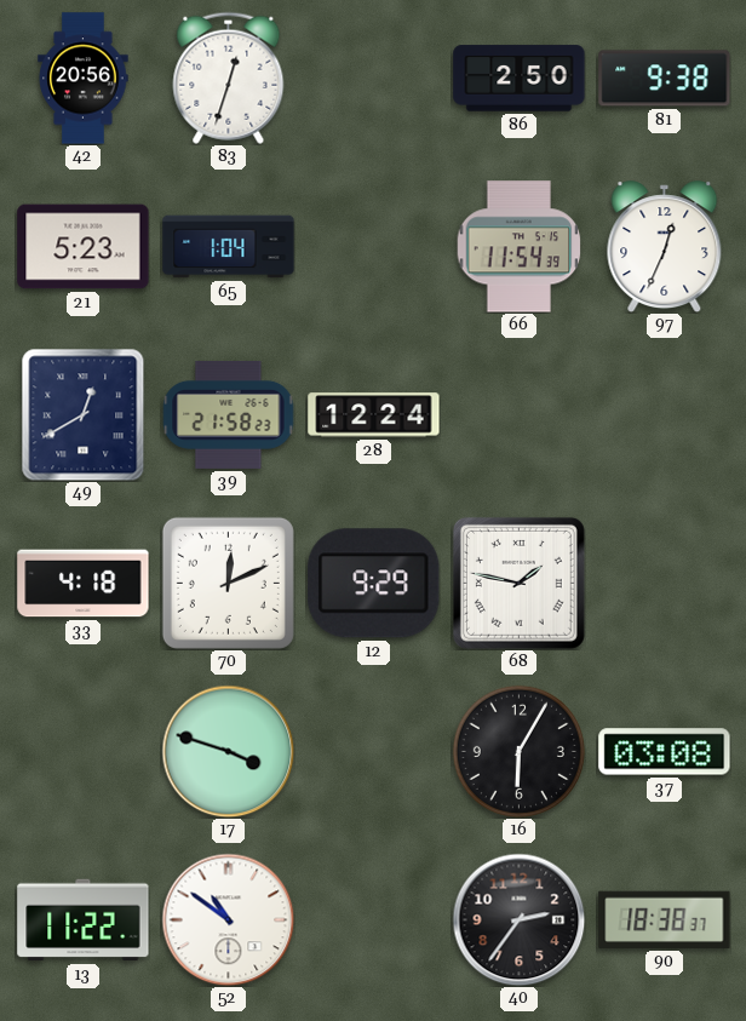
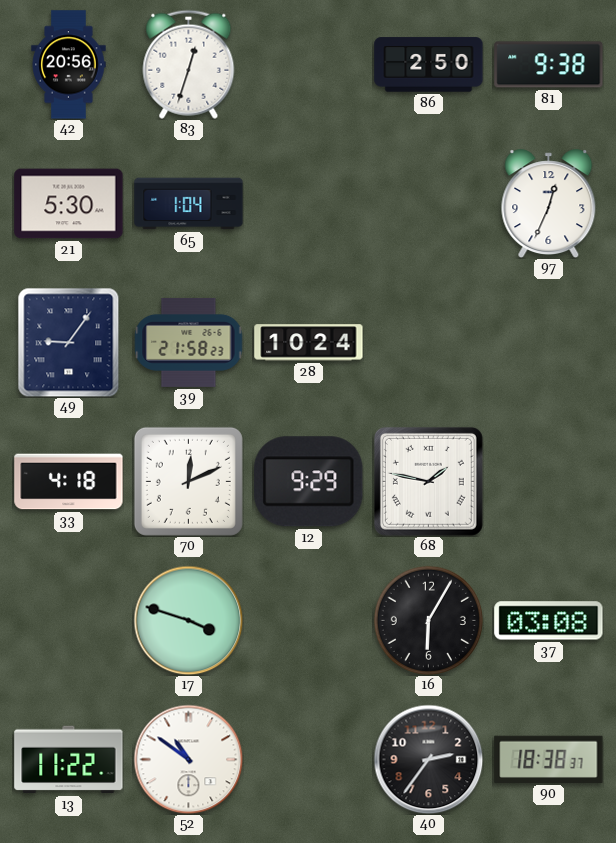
21: 5:23 -> 5:30
66: 11:54 -> none
49: 12:40 -> 9:06
28: 12:24 -> 10:24
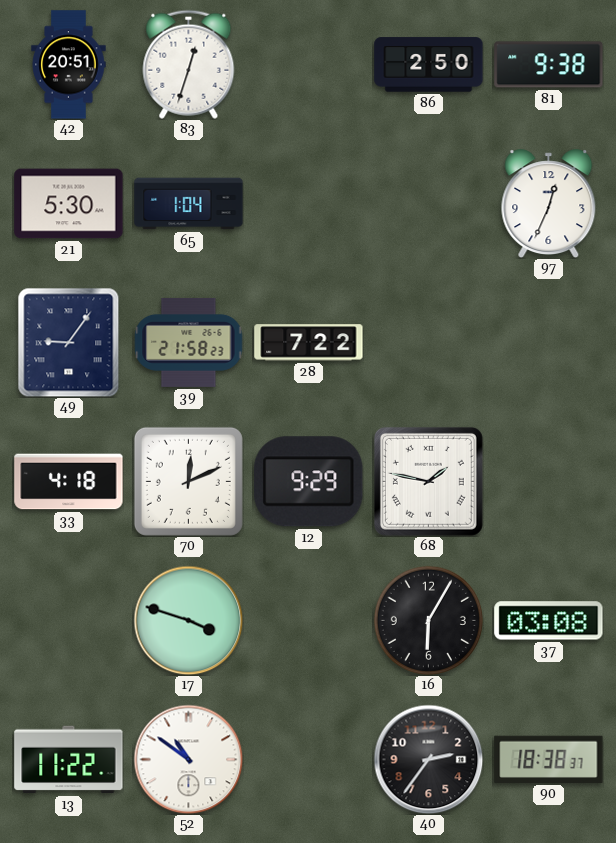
42: 20:56 -> 20:51
28: 10:24 -> 7:22
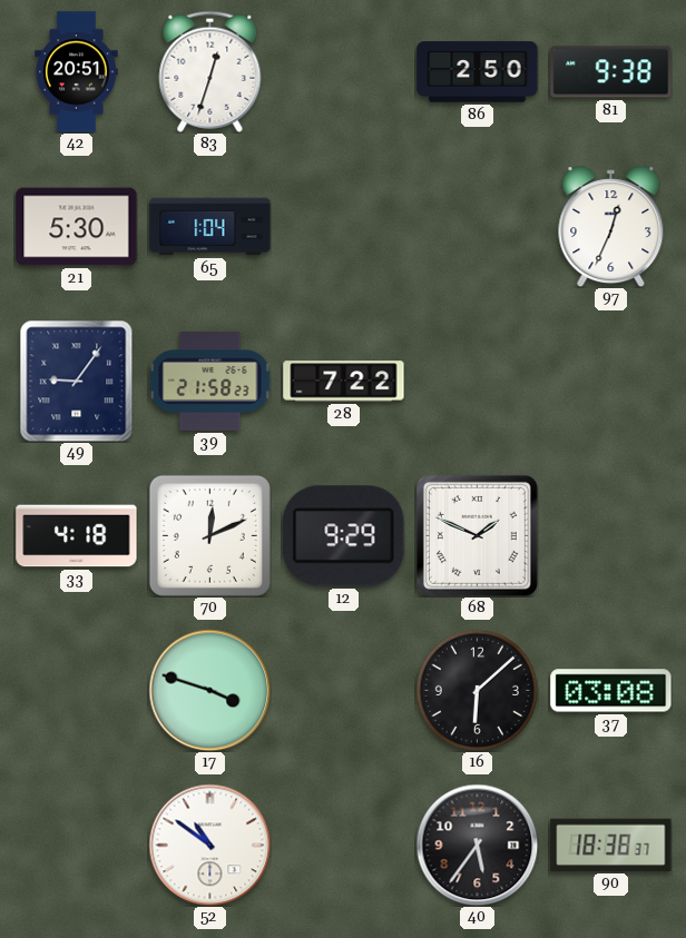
68: 1:47 -> 1:49
16: 6:05 -> 6:08
13: 11:22 -> none
40: 2:36 -> 5:36
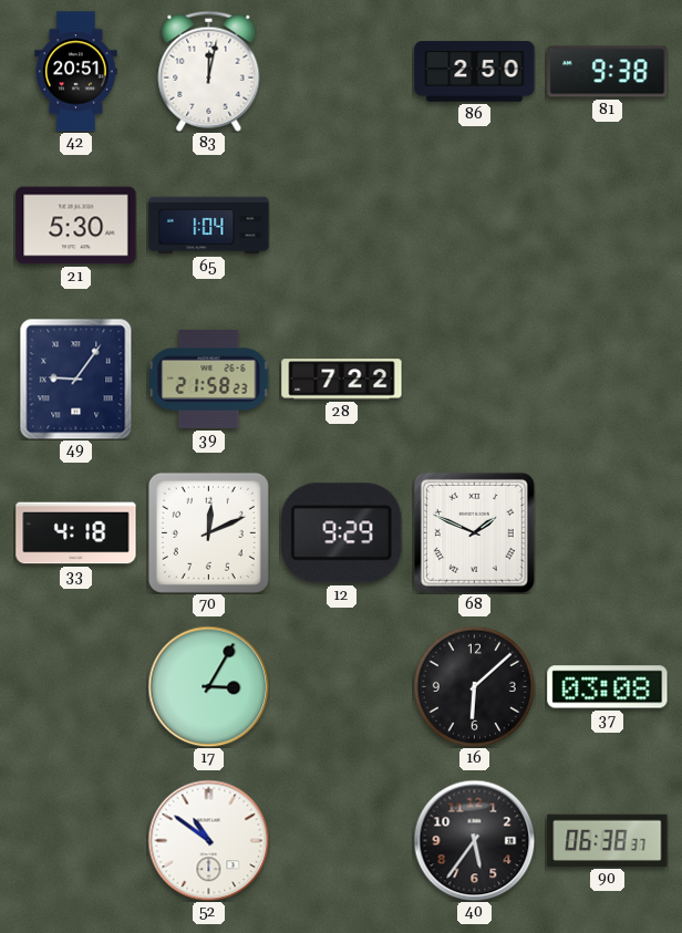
83: 12:33 -> 12:02
97: 12:34 -> none
17: 3:48 -> 3:05
90: 18:38 -> 06:38
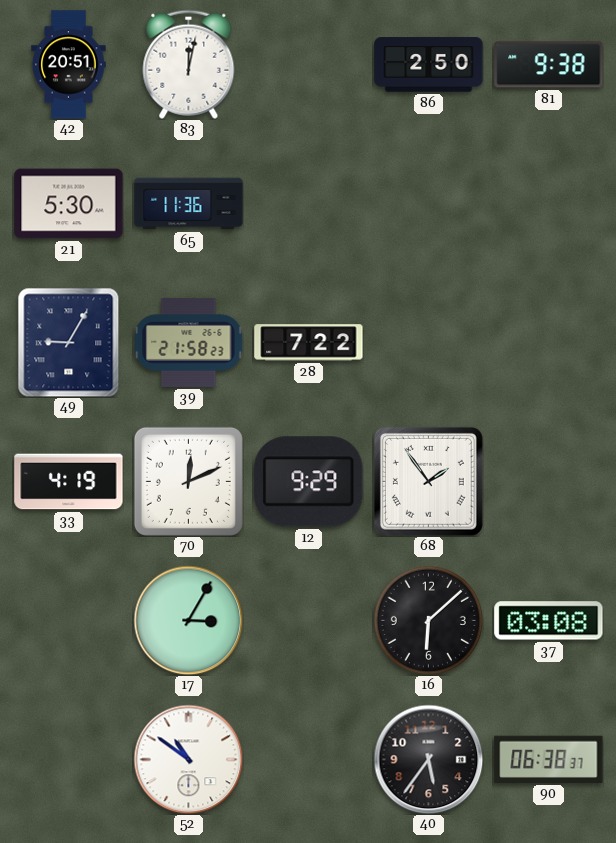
65: 1:04 -> 11:36
49: 9:06 -> 9:05
33: 4:18 -> 4:19
68: 1:49 -> 1:54
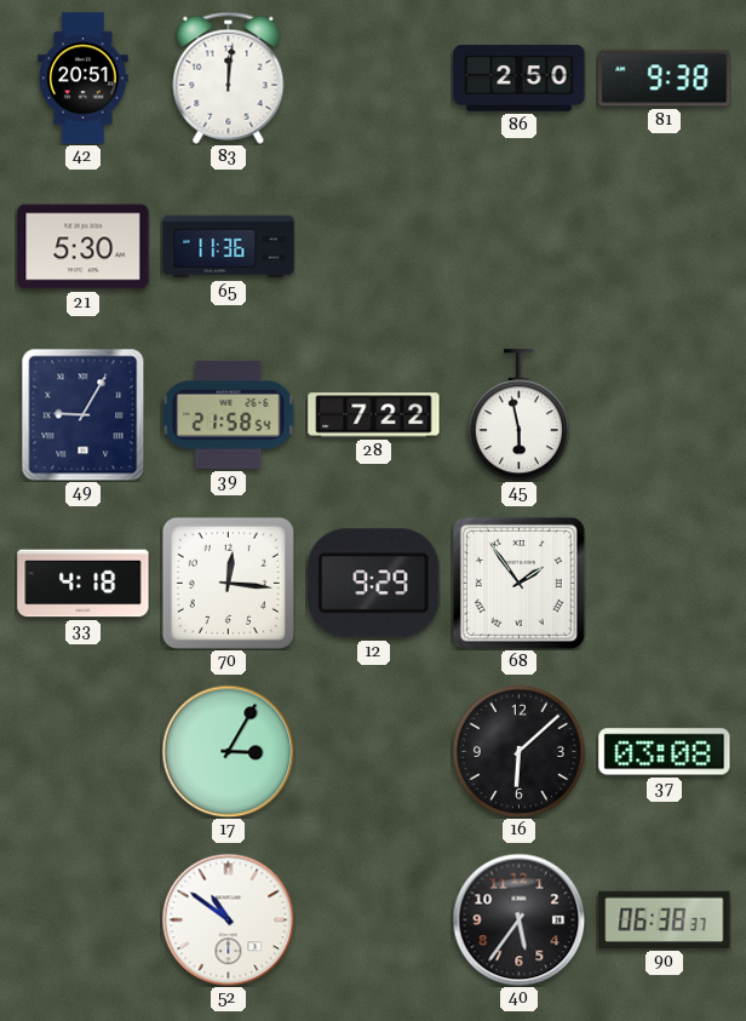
83: 12:02 -> 12:01
39: 21:58:23 -> 21:58:54
45: none -> 5:58
33: 4:19 -> 4:18
70: 12:11 -> 12:16
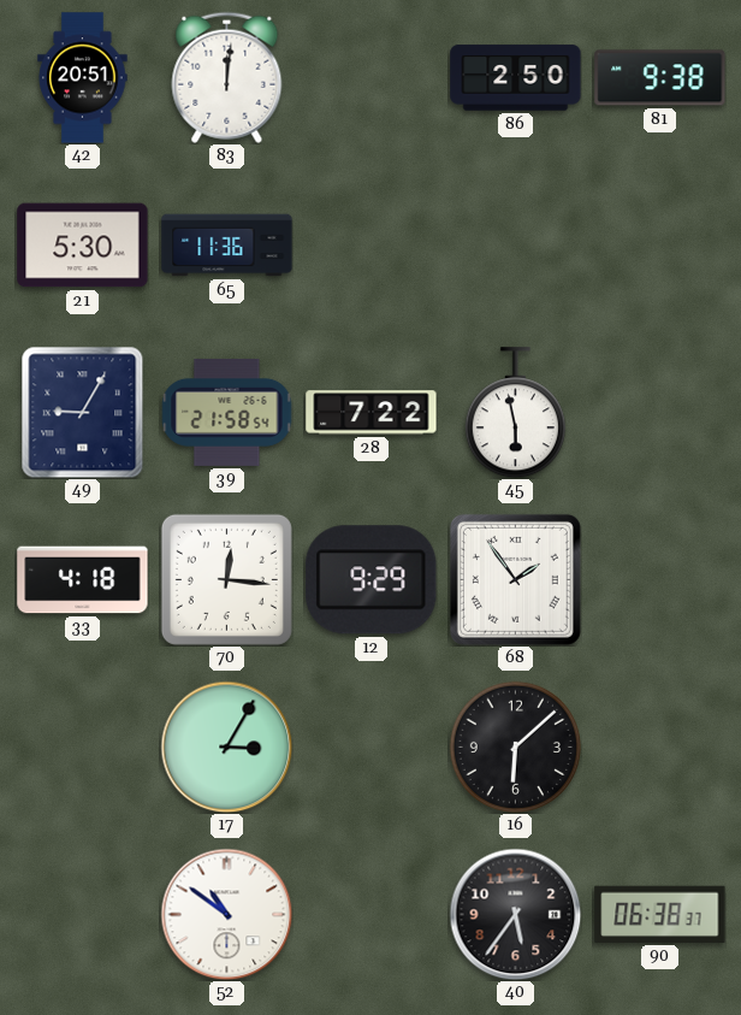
37: 03:08 -> none
